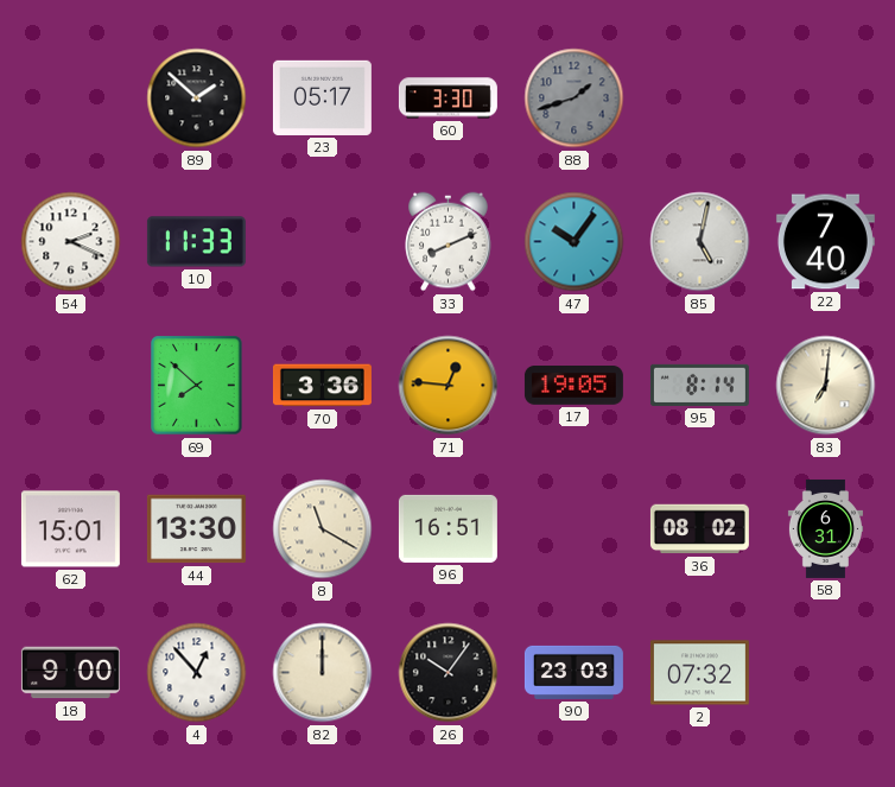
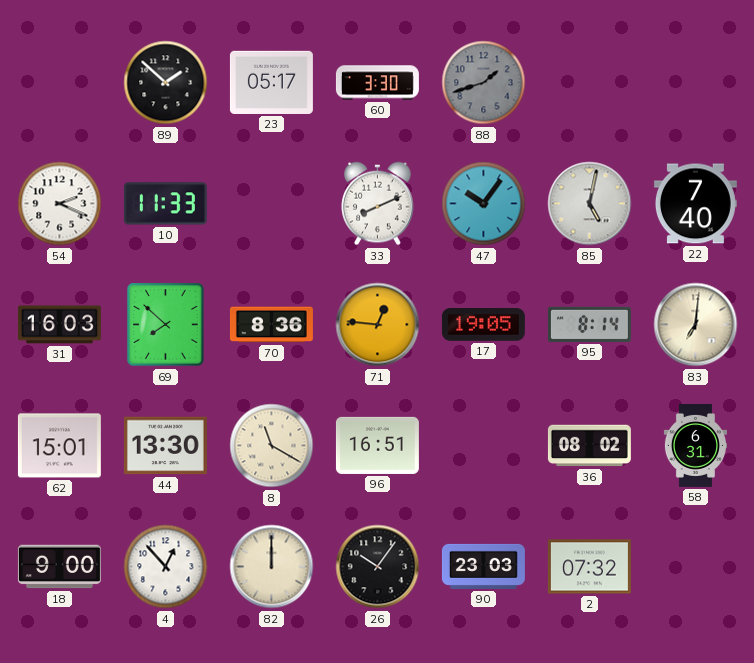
31: none -> 16:03
70: 3:36 -> 8:36
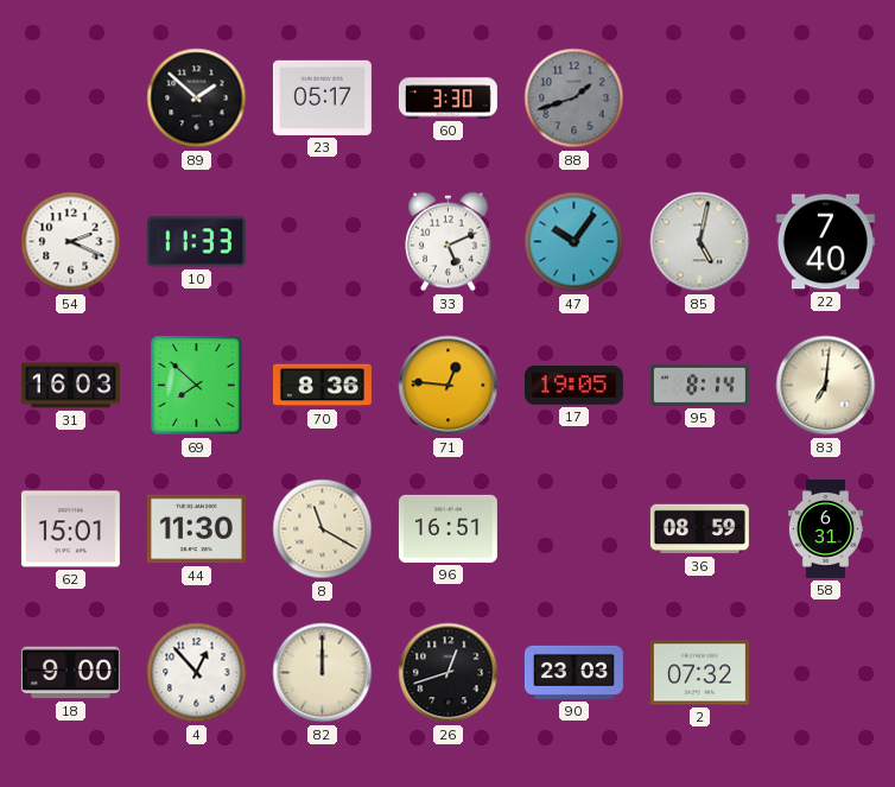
33: 8:11 -> 5:11
44: 13:30 -> 11:30
36: 08:02 -> 08:59
26: 10:06 -> 12:42
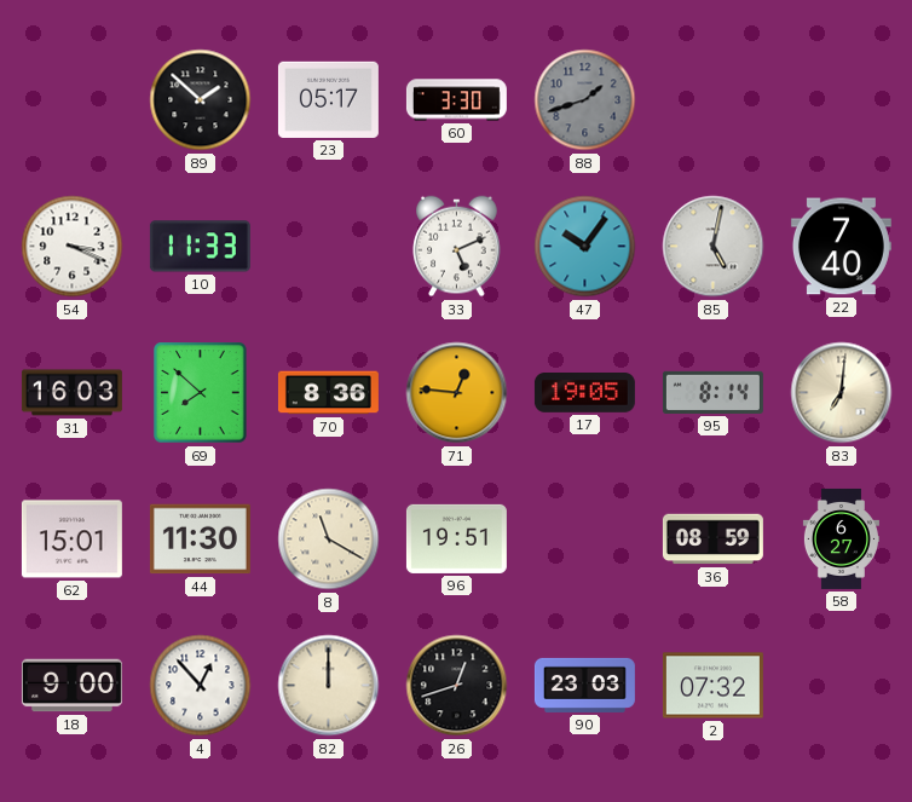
54: 2:19 -> 3:19
96: 16:51 -> 19:51
58: 6:31 -> 6:27
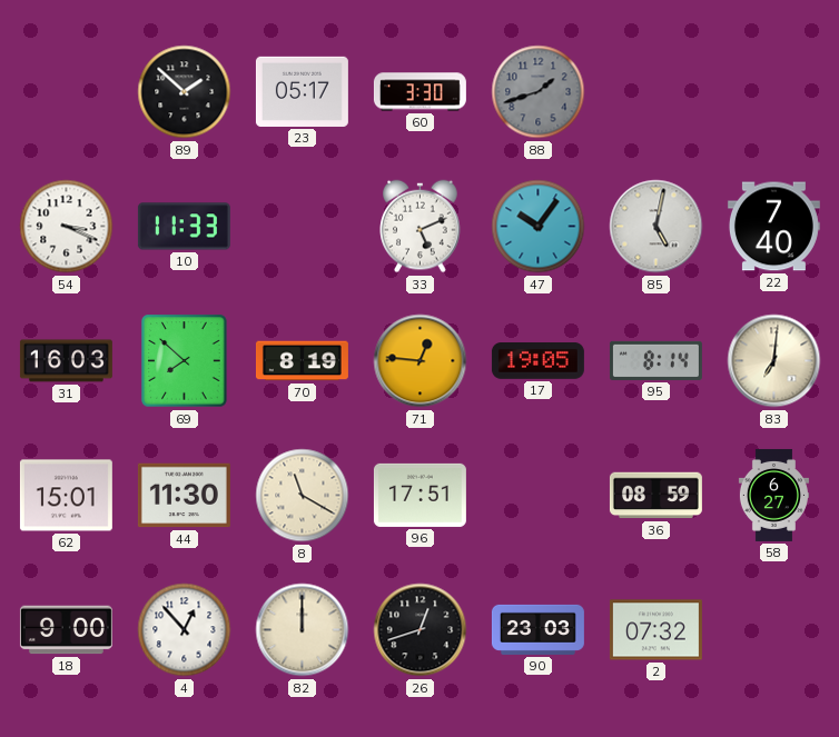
70: 8:36 -> 8:19
96: 19:51 -> 17:51
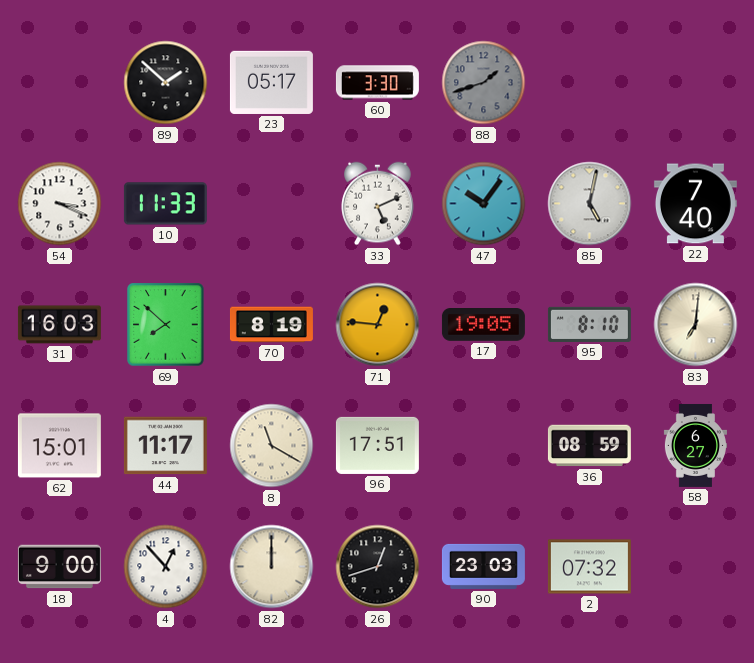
95: 8:14 -> 8:10
44: 11:30 -> 11:17
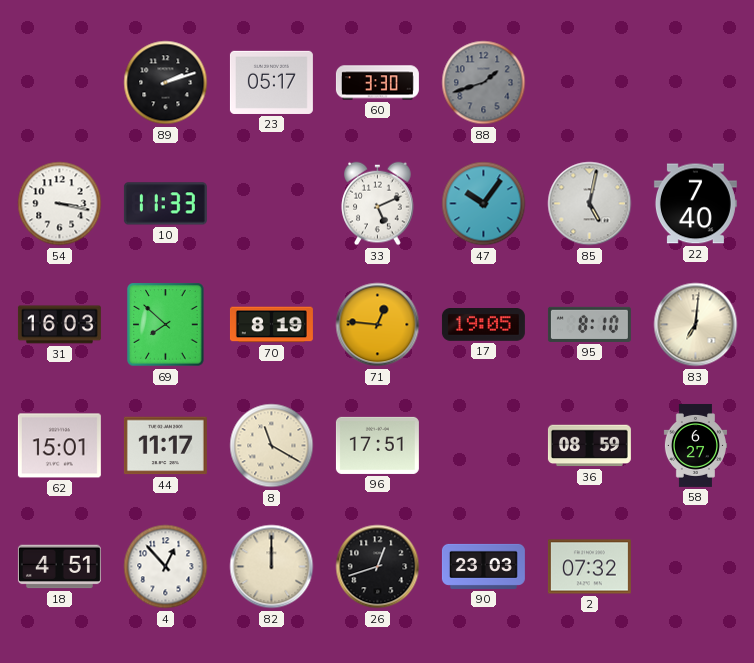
89: 1:52 -> 2:12
54: 3:19 -> 3:17
18: 9:00 -> 4:51
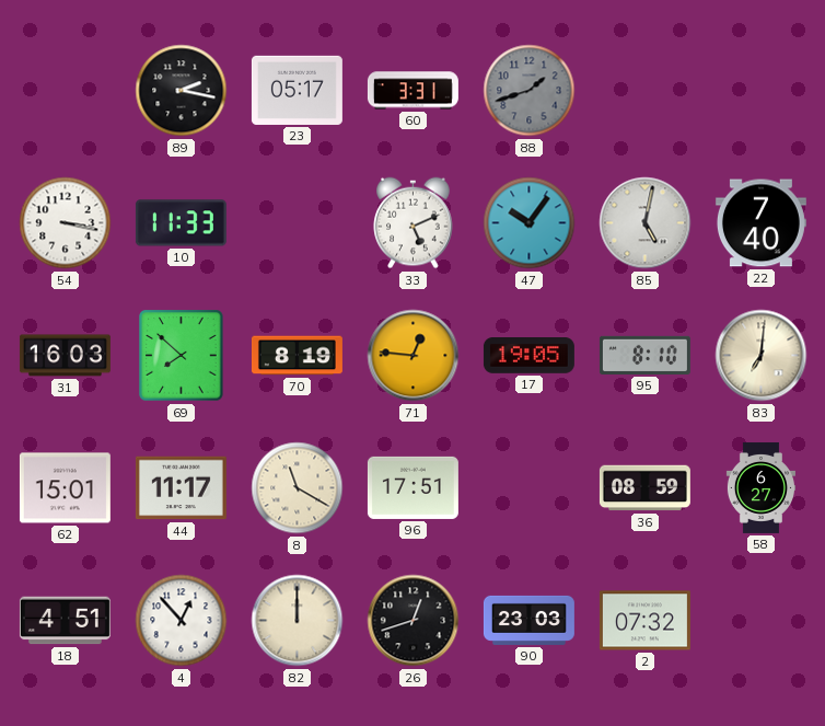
89: 2:12 -> 2:17
60: 3:30 -> 3:31
